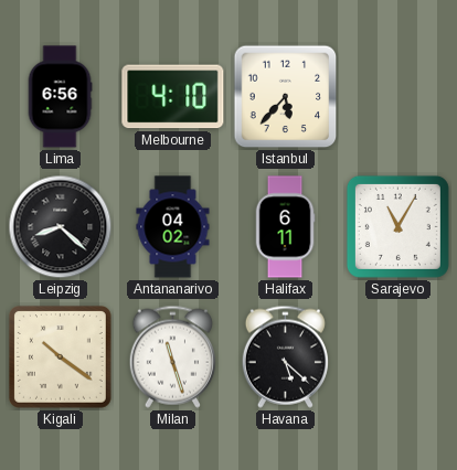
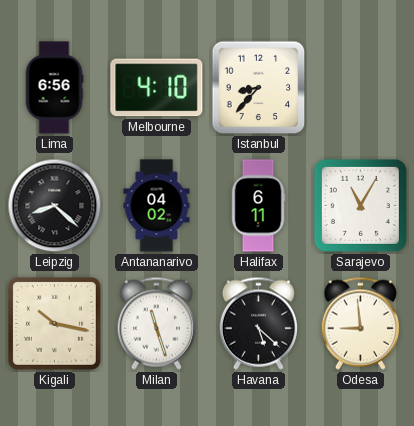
Istanbul: 5:37 -> 8:37
Kigali: 10:21 -> 10:17
Odesa: none -> 8:59
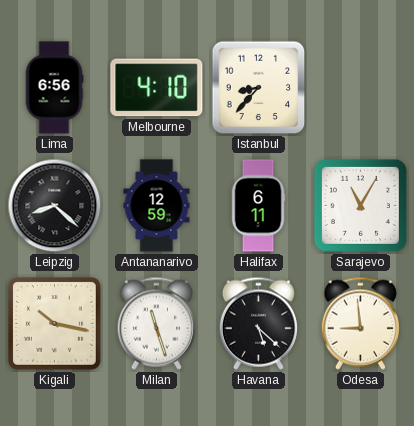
Antananarivo: 04:02 -> 12:59
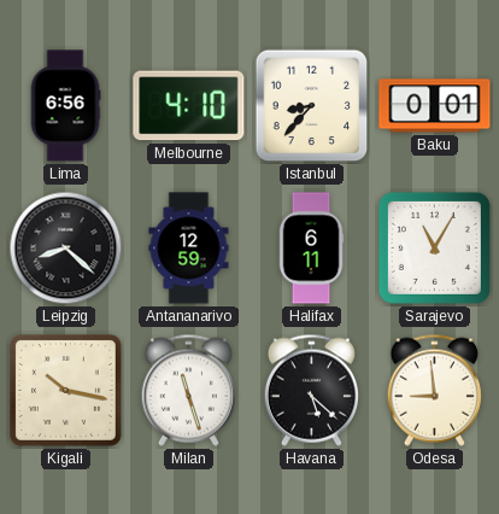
Baku: none -> 0:01
